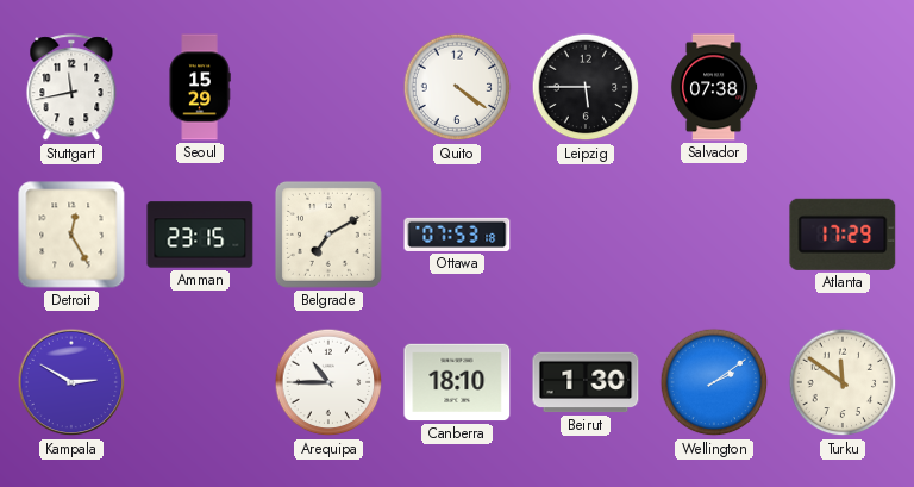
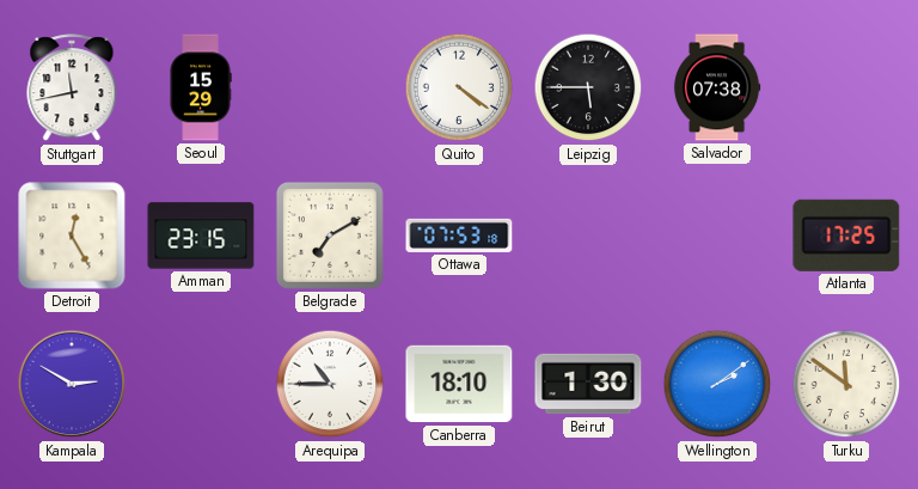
Atlanta: 17:29 -> 17:25
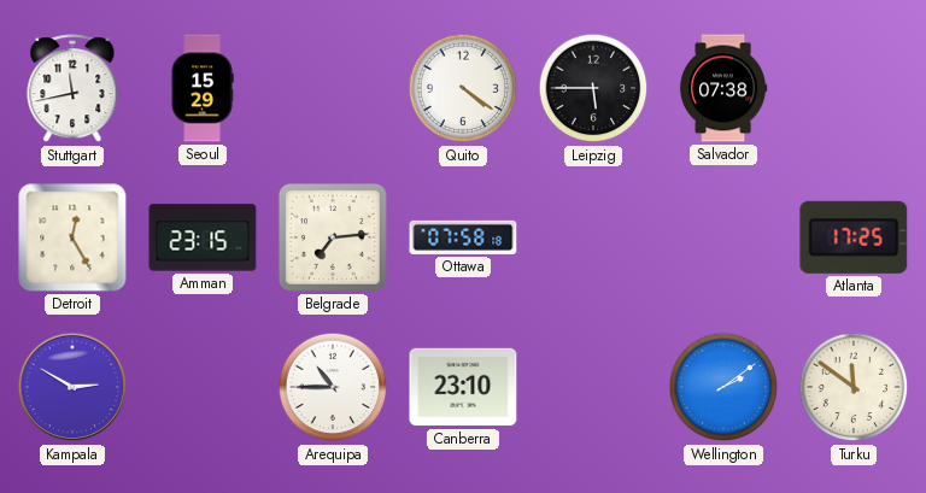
Belgrade: 7:10 -> 7:14
Ottawa: 07:53 -> 07:58
Canberra: 18:10 -> 23:10
Beirut: 1:30 -> none
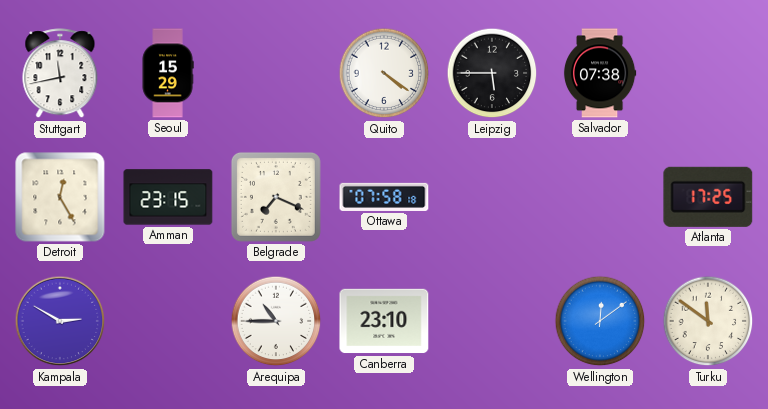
Belgrade: 7:14 -> 7:19
Wellington: 2:09 -> 12:09
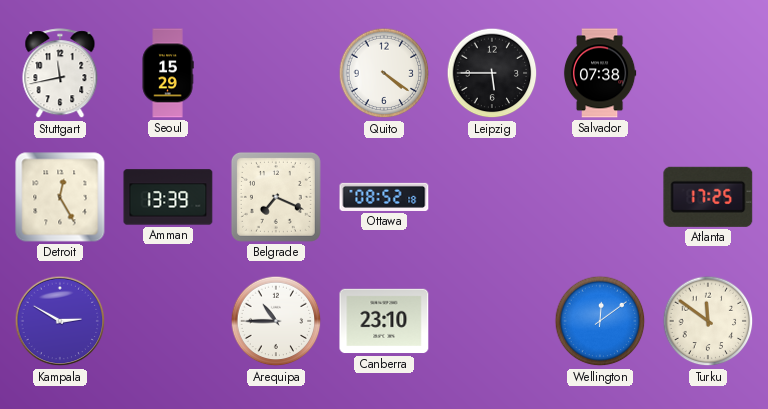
Amman: 23:15 -> 13:39
Ottawa: 07:58 -> 08:52
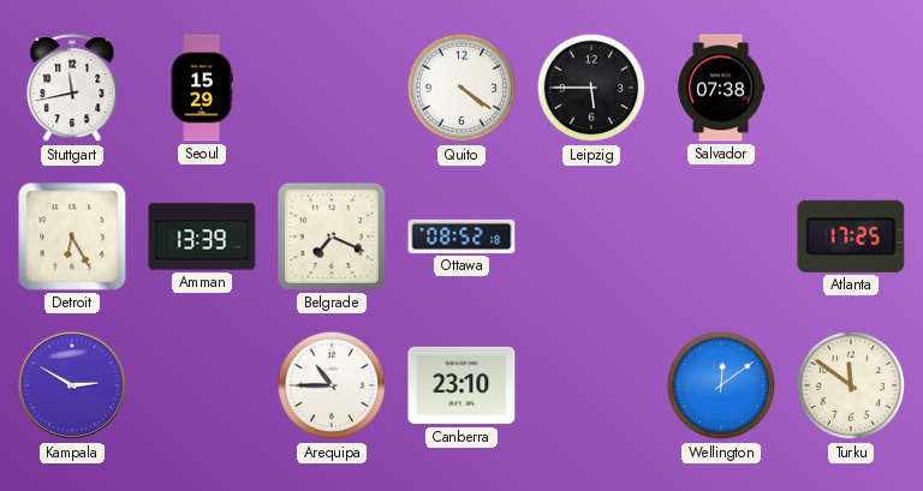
Detroit: 12:25 -> 6:25
